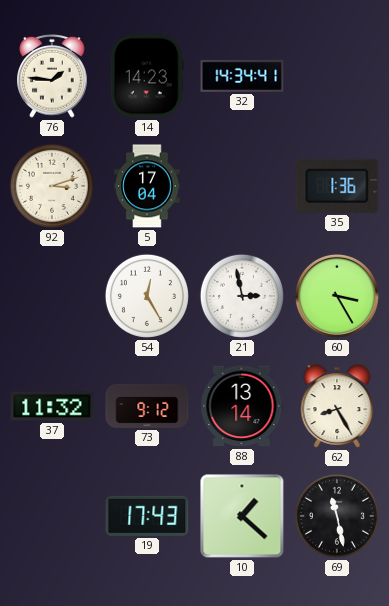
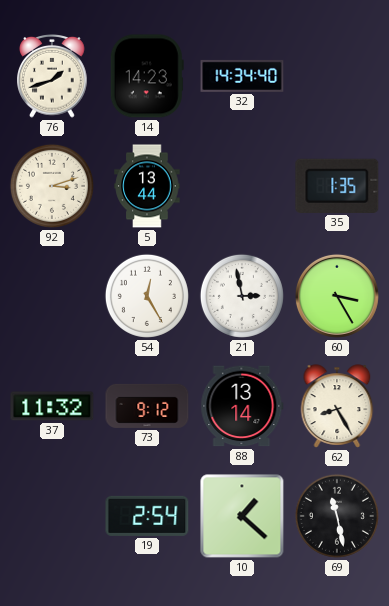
76: 1:46 -> 1:42
32: 14:34:41 -> 14:34:40
5: 17:04 -> 13:44
35: 1:36 -> 1:35
19: 17:43 -> 2:54
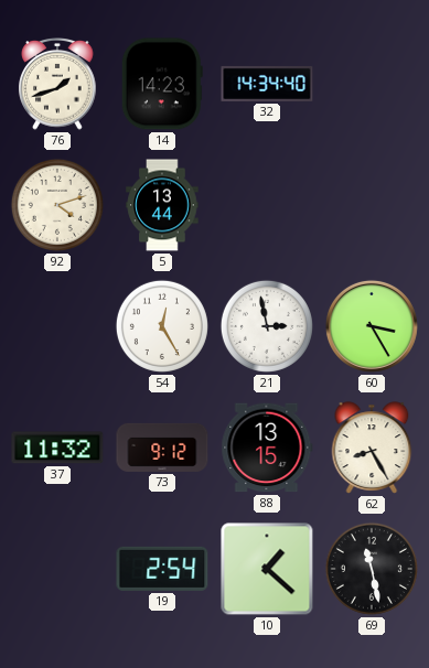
92: 3:12 -> 4:12
35: 1:35 -> none
88: 13:14 -> 13:15
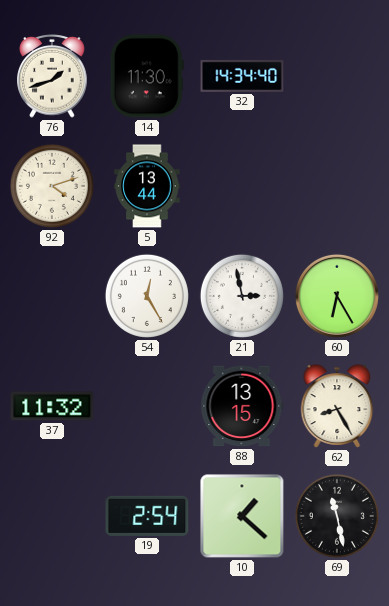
14: 14:23 -> 11:30
60: 3:25 -> 6:25
73: 9:12 -> none
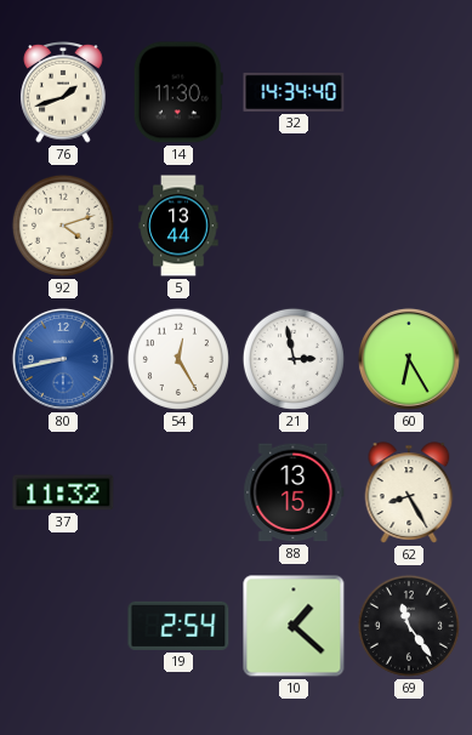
80: none -> 8:43
69: 11:28 -> 11:24
